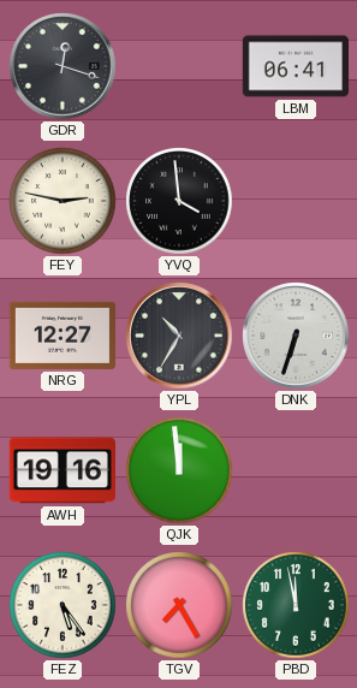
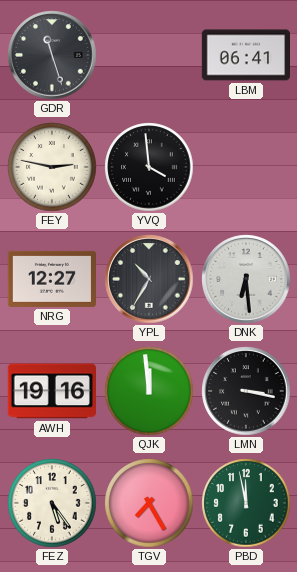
GDR: 12:18 -> 11:27
DNK: 6:33 -> 6:29
LMN: none -> 3:17
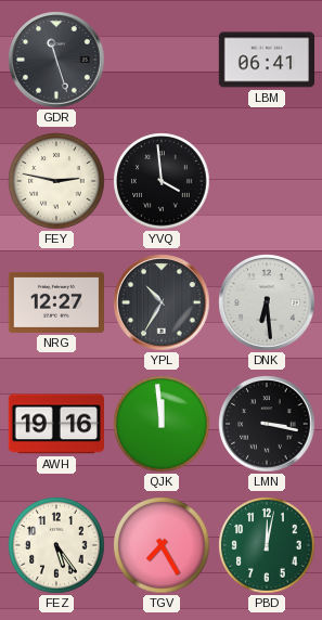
PBD: 11:58 -> 12:02
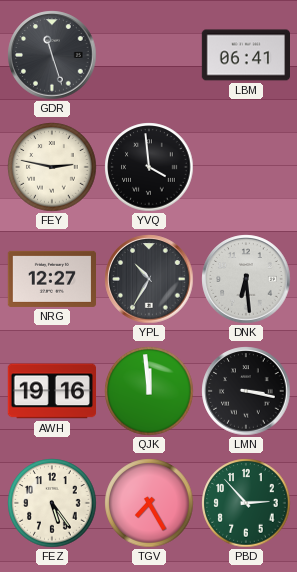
PBD: 12:02 -> 2:53
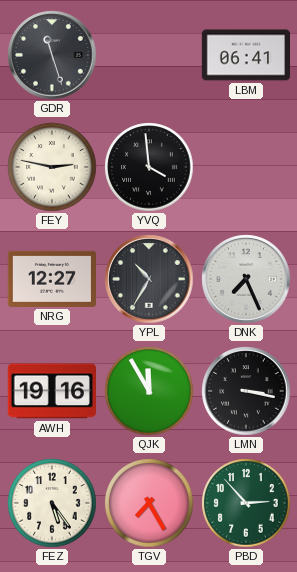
DNK: 6:29 -> 7:26
QJK: 11:59 -> 11:55
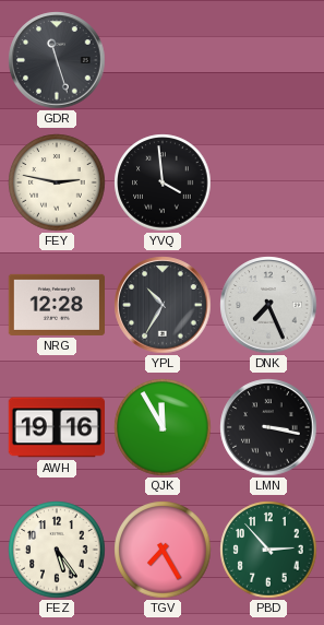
LBM: 06:41 -> none
NRG: 12:27 -> 12:28
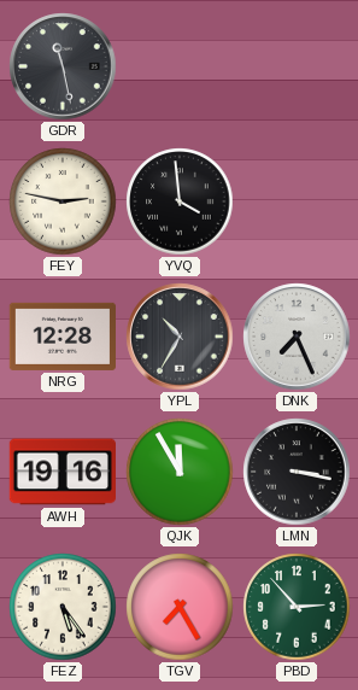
GDR: 11:27 -> 11:28
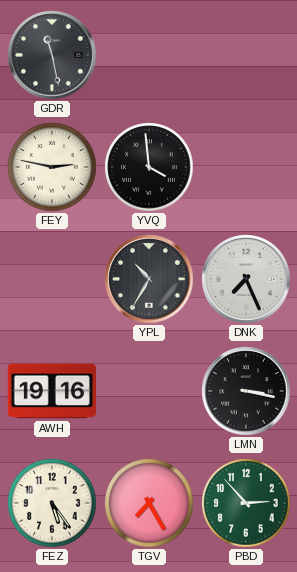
NRG: 12:28 -> none
QJK: 11:55 -> none
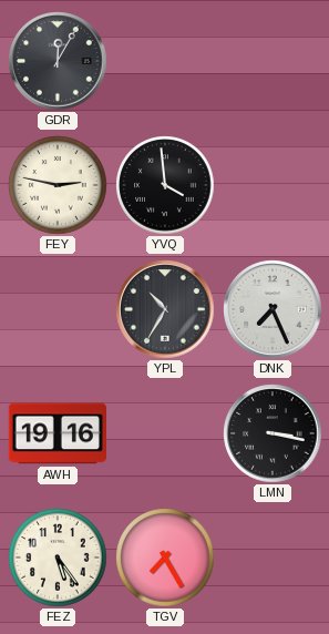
GDR: 11:28 -> 12:05
PBD: 2:53 -> none
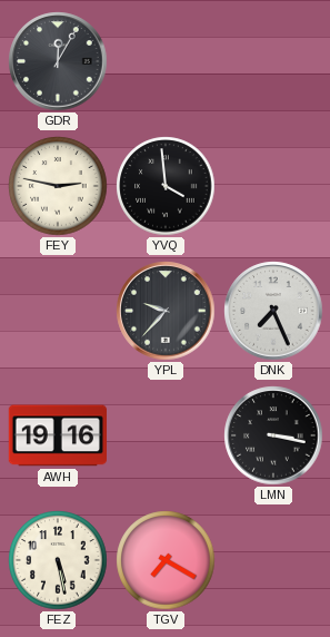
YPL: 10:35 -> 9:37
FEZ: 5:24 -> 5:28
TGV: 7:25 -> 7:20
